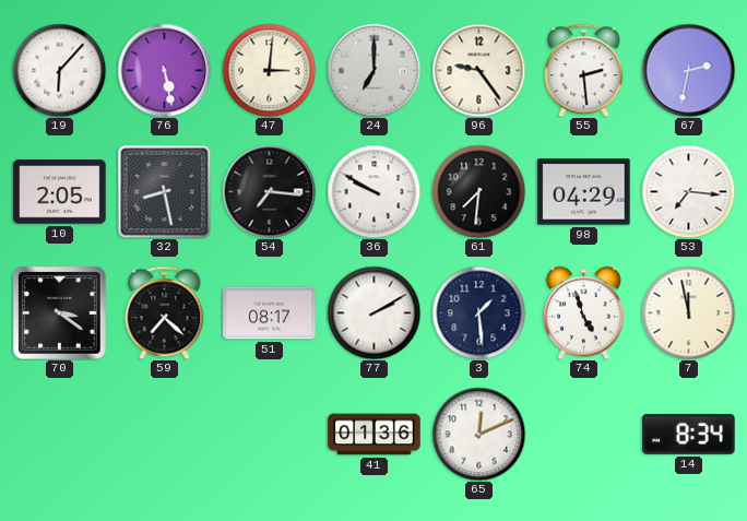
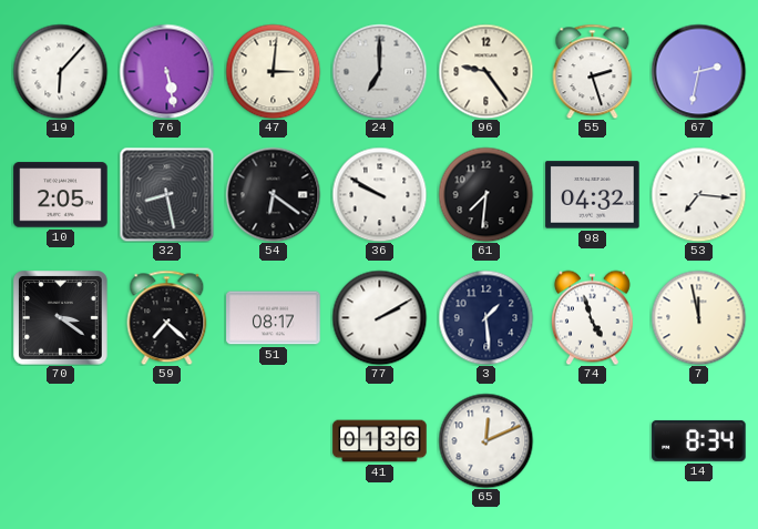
55: 2:29 -> 2:27
54: 7:16 -> 6:21
98: 04:29 -> 04:32
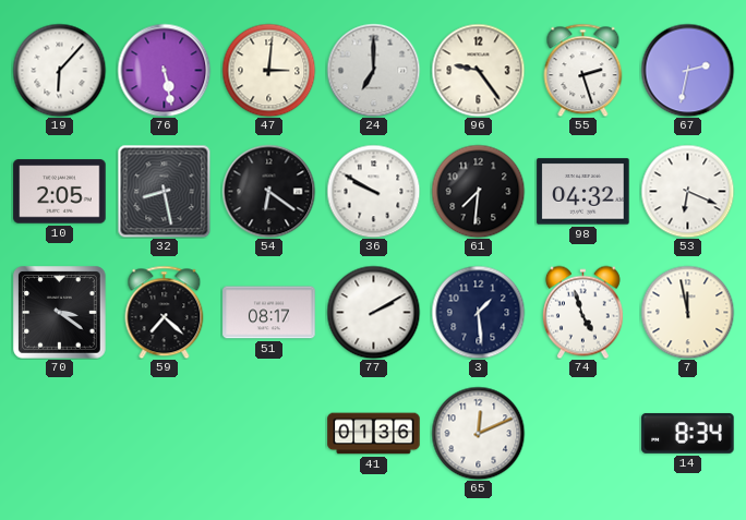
53: 7:16 -> 6:19
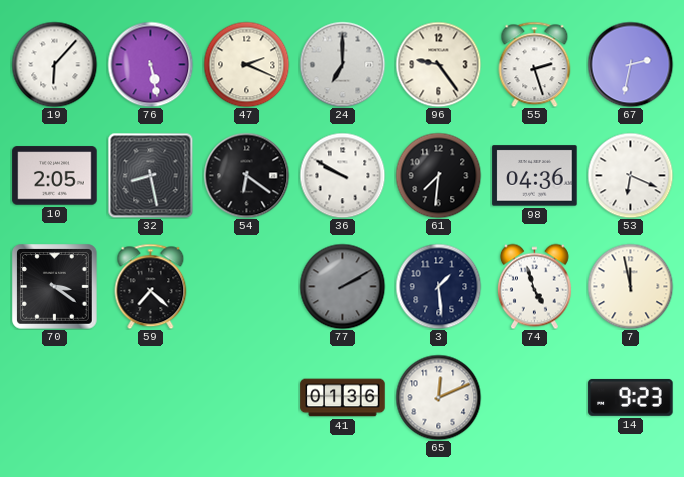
47: 3:01 -> 2:19
98: 04:32 -> 04:36
51: 08:17 -> none
77 dial: white -> grey
14: 8:34 -> 9:23
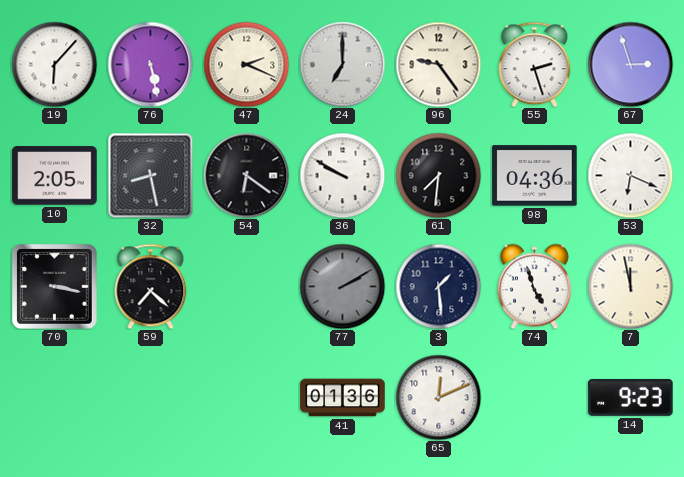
67: 2:32 -> 2:57
70: 3:21 -> 3:17
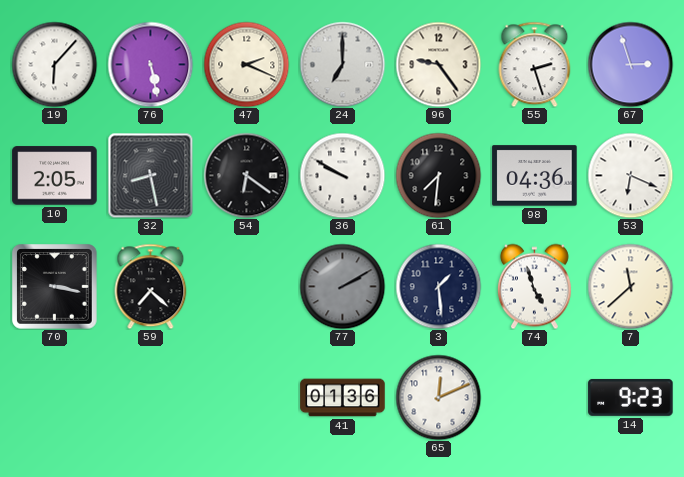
7: 11:58 -> 11:38
